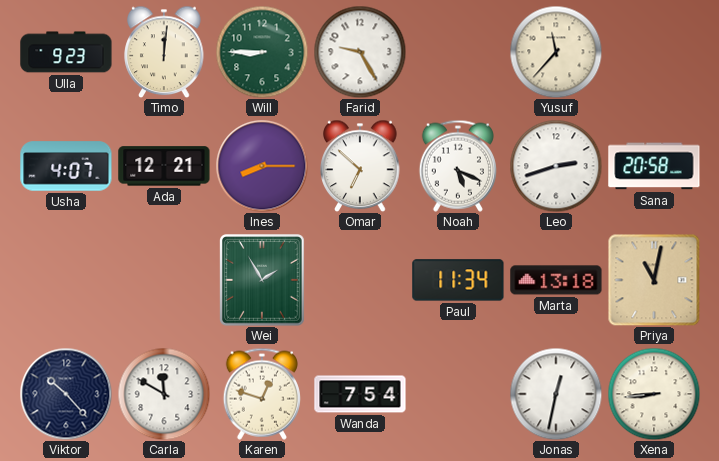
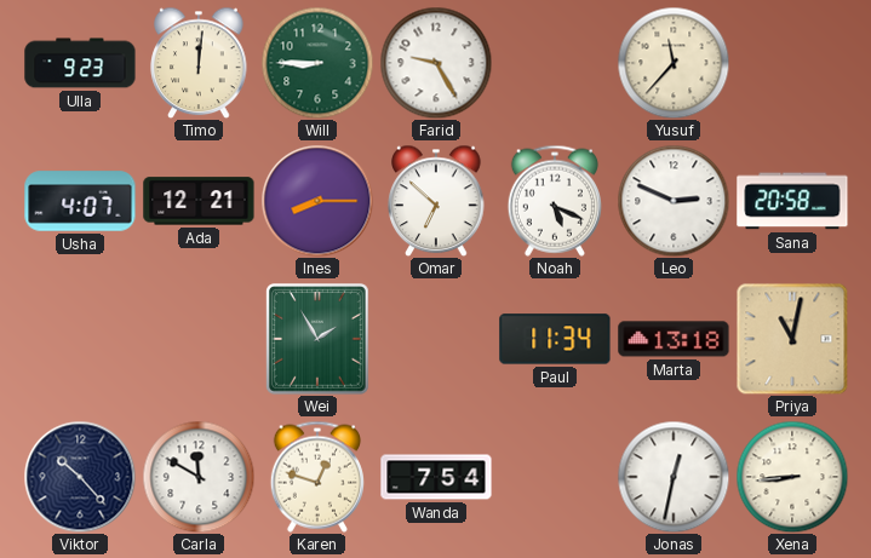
Leo: 2:42 -> 2:49
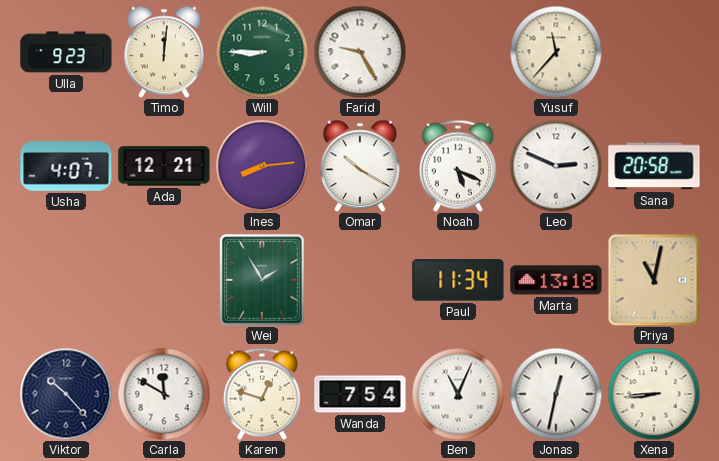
Ines: 8:15 -> 8:14
Omar: 6:52 -> 10:20
Ben: none -> 11:04
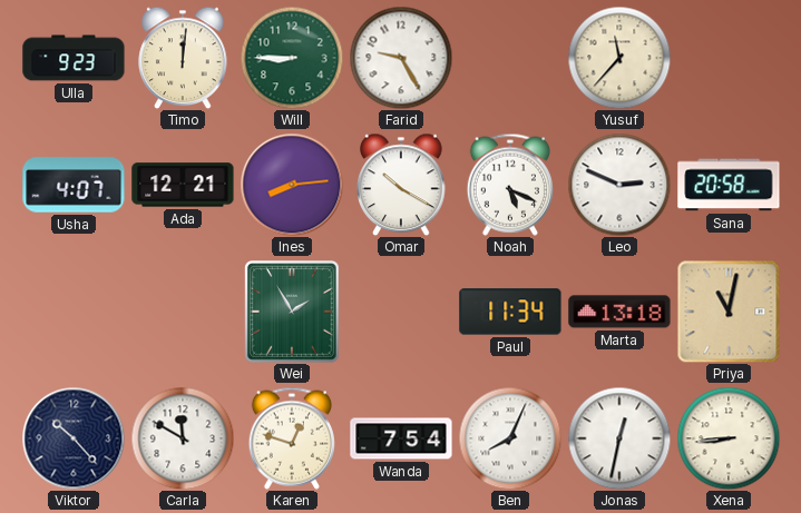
Ben: 11:04 -> 8:04
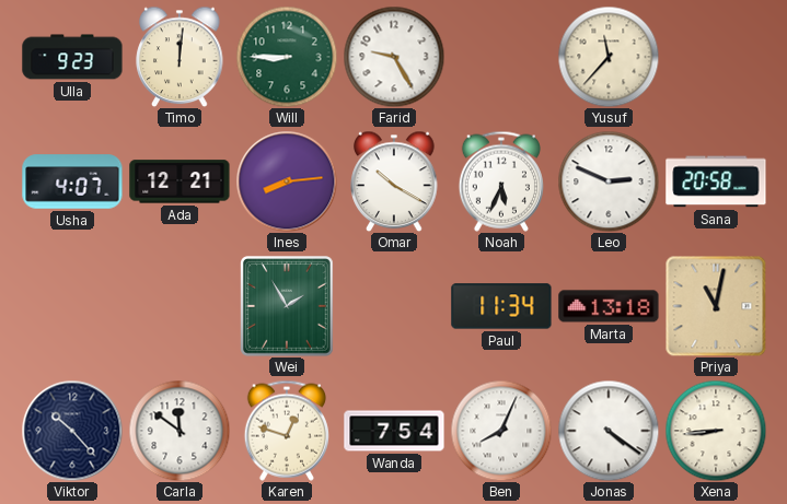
Noah: 5:19 -> 5:34
Carla: 11:50 -> 11:51
Jonas: 12:32 -> 4:21
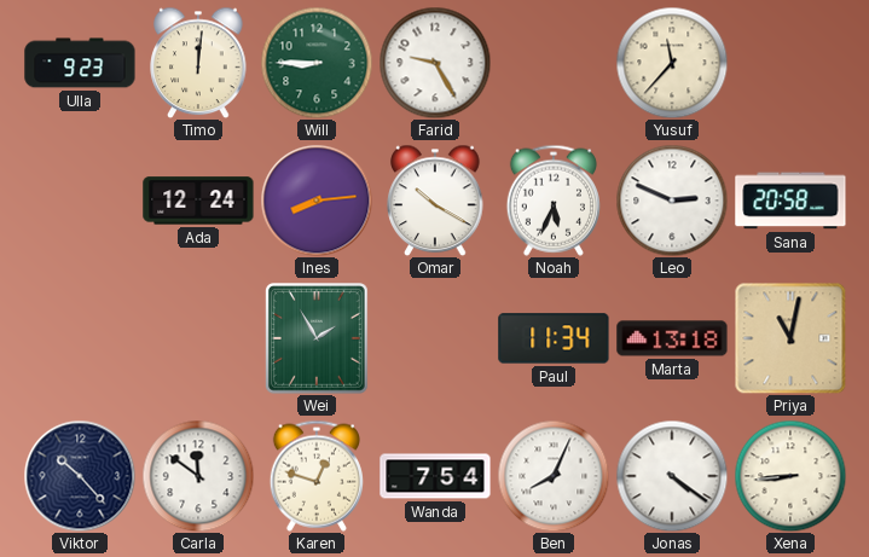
Usha: 4:07 -> none
Ada: 12:21 -> 12:24
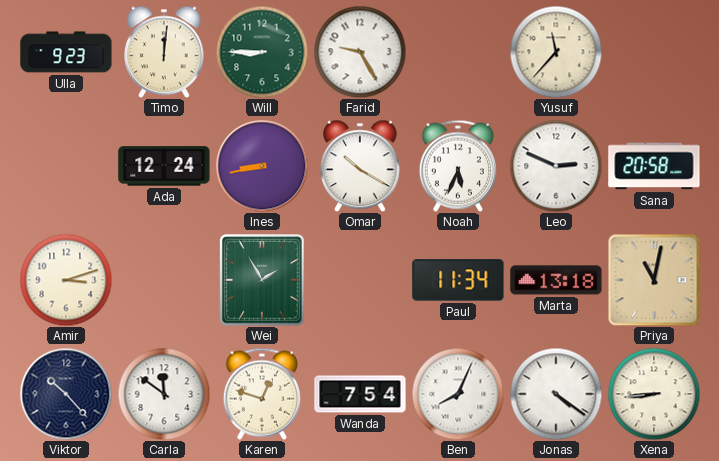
Ines: 8:14 -> 8:43
Amir: none -> 3:12
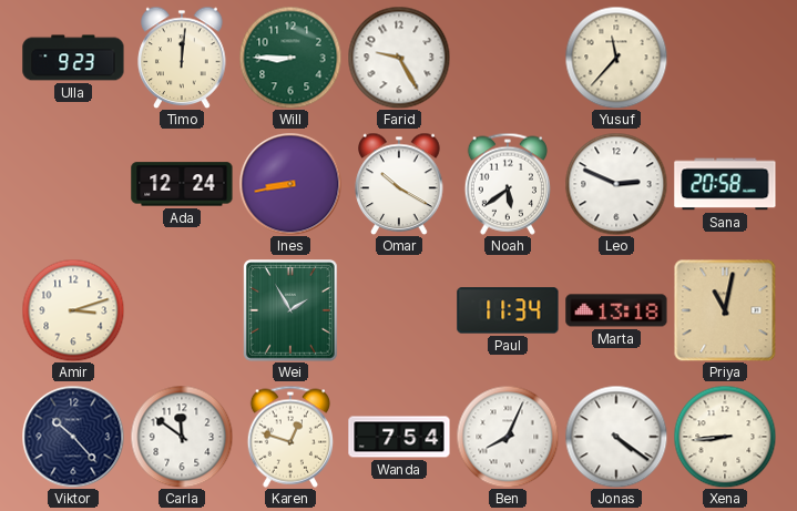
Noah: 5:34 -> 5:39
